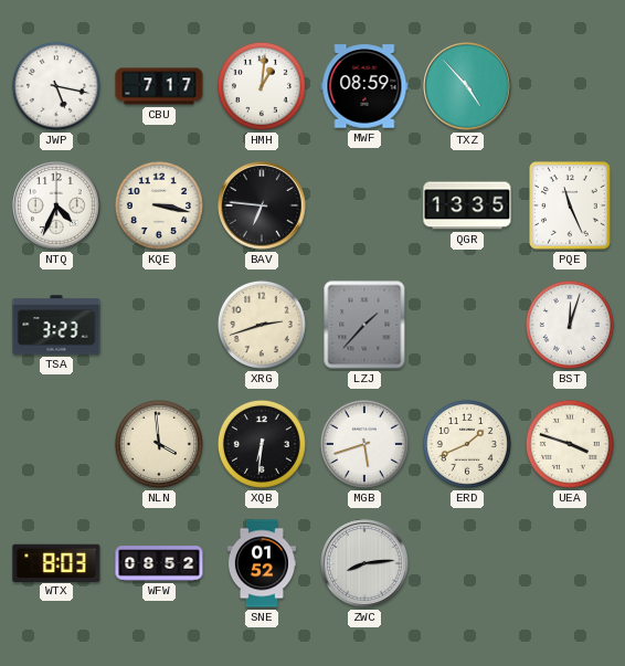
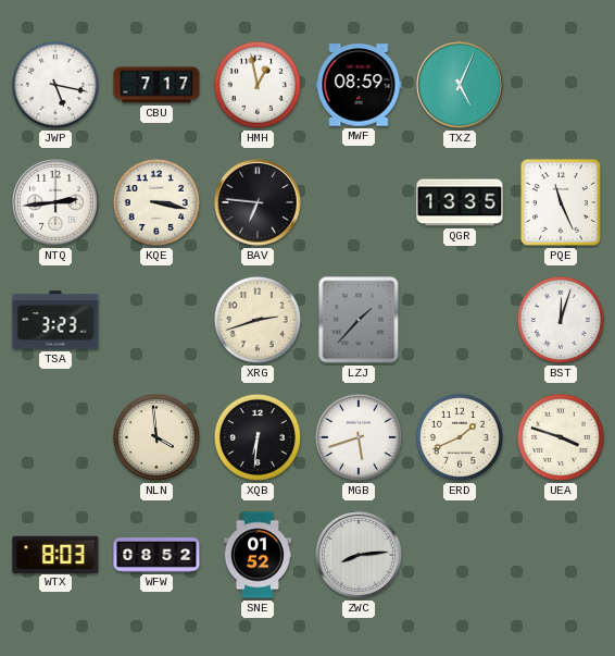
HMH: 1:01 -> 12:58
TXZ: 4:53 -> 5:04
NTQ: 4:34 -> 2:44
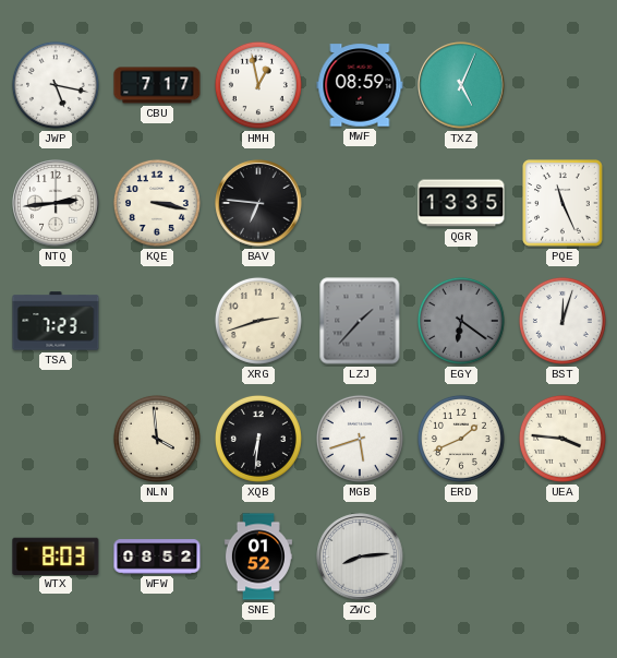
TSA: 3:23 -> 7:23
EGY: none -> 6:21
UEA: 3:48 -> 3:46
